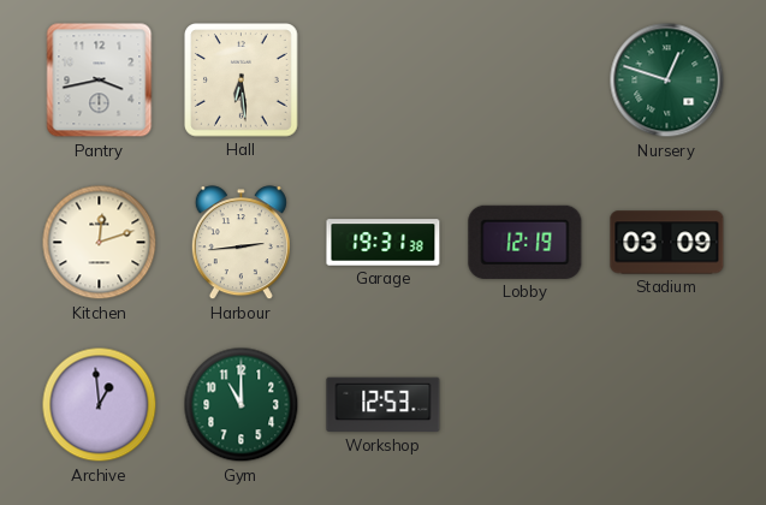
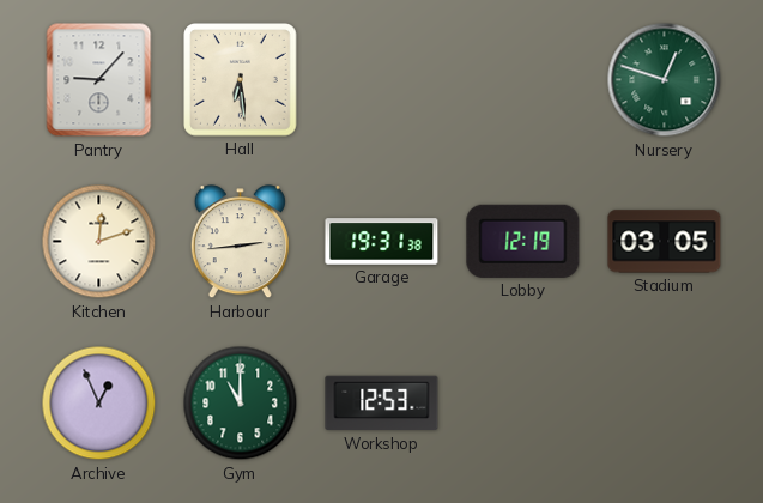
Pantry: 3:43 -> 9:07
Stadium: 03:09 -> 03:05
Archive: 12:59 -> 12:56
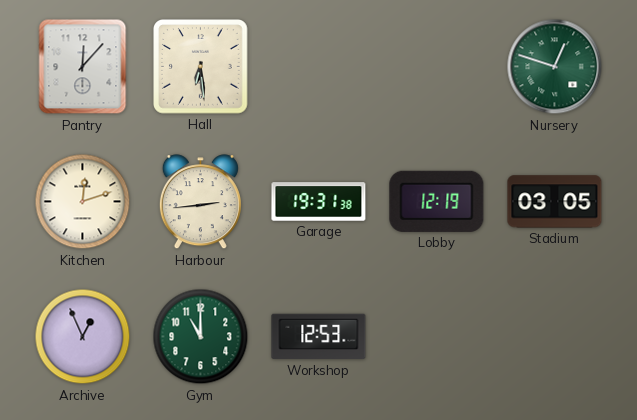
Pantry: 9:07 -> 12:07
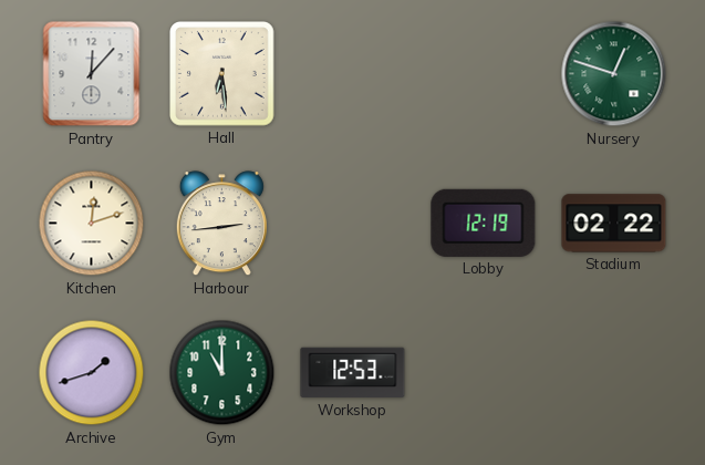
Garage: 19:31 -> none
Stadium: 03:05 -> 02:22
Archive: 12:56 -> 1:42
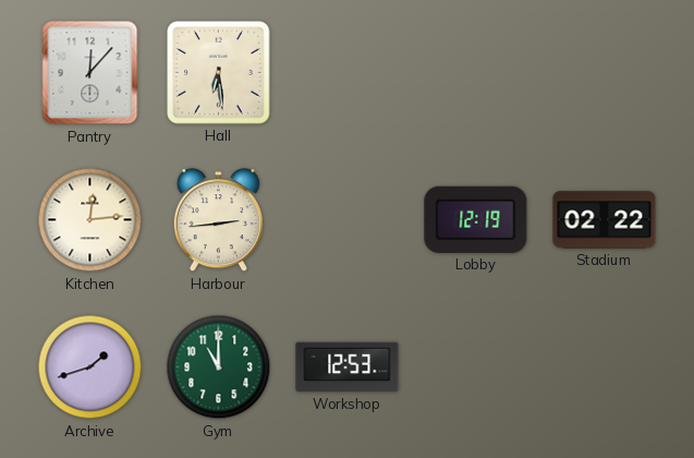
Nursery: 12:48 -> none
Kitchen: 12:12 -> 12:14
